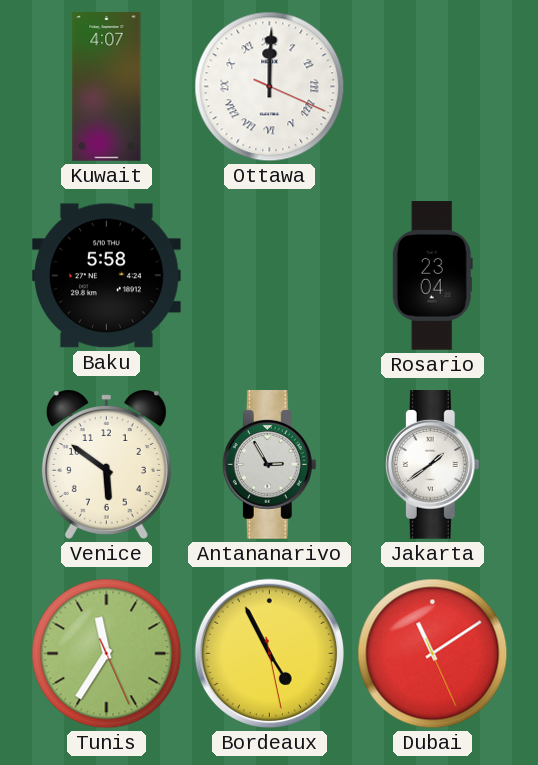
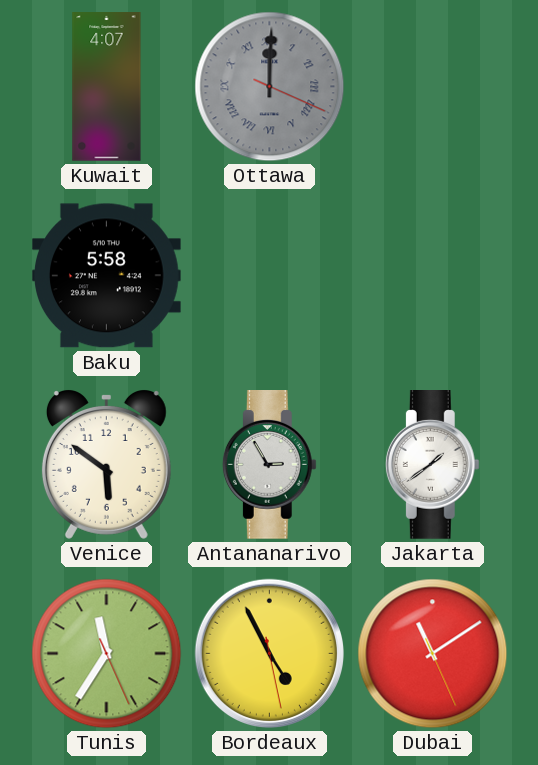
Ottawa dial: white -> grey
Rosario: 23:04 -> none
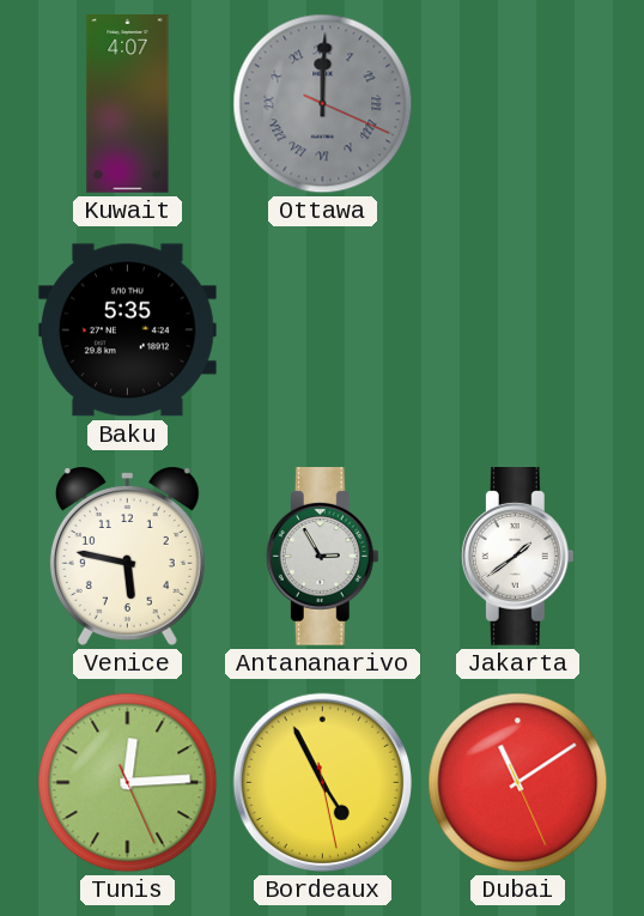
Baku: 5:58 -> 5:35
Venice: 5:51 -> 5:47
Tunis: 11:35 -> 12:14
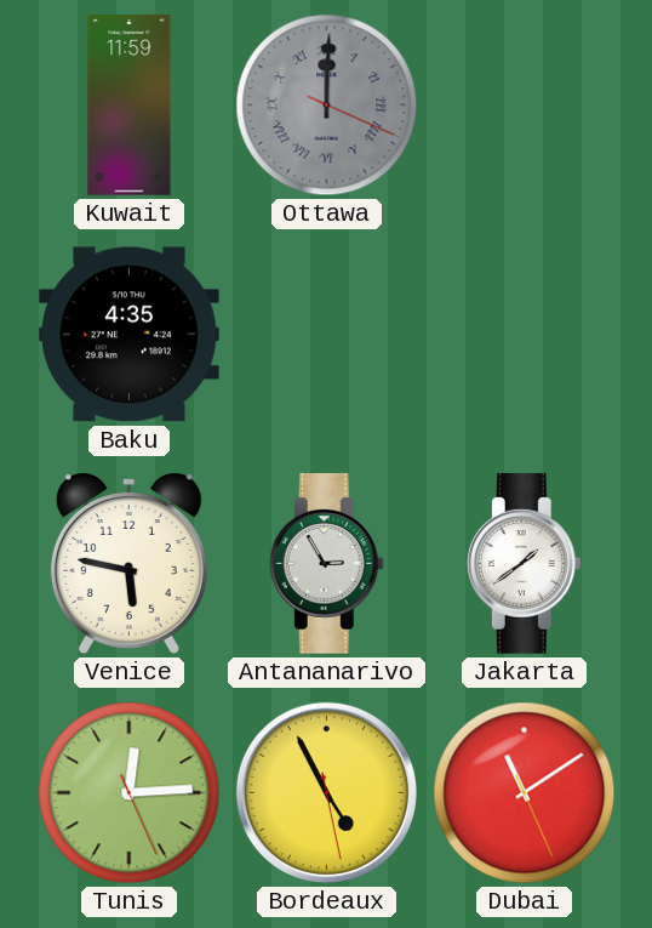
Kuwait: 4:07 -> 11:59
Baku: 5:35 -> 4:35
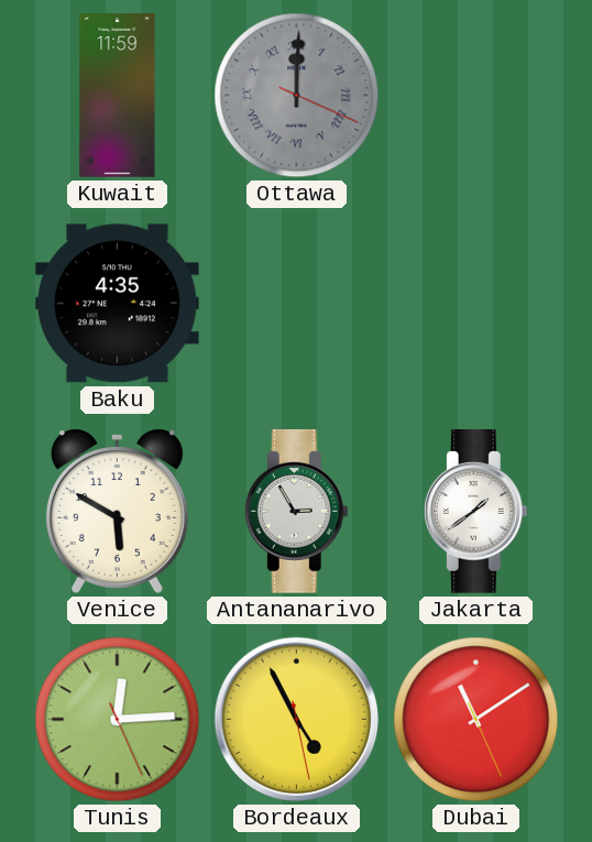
Venice: 5:47 -> 5:50
